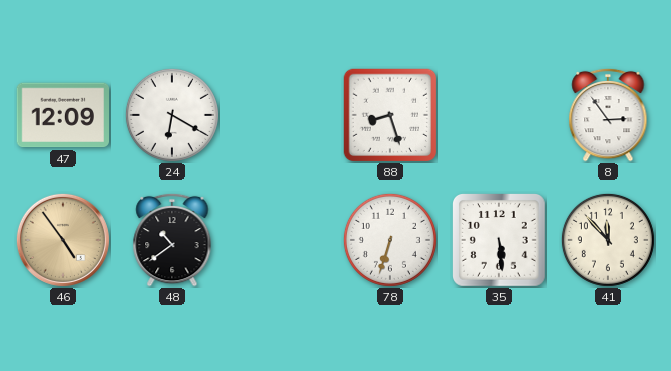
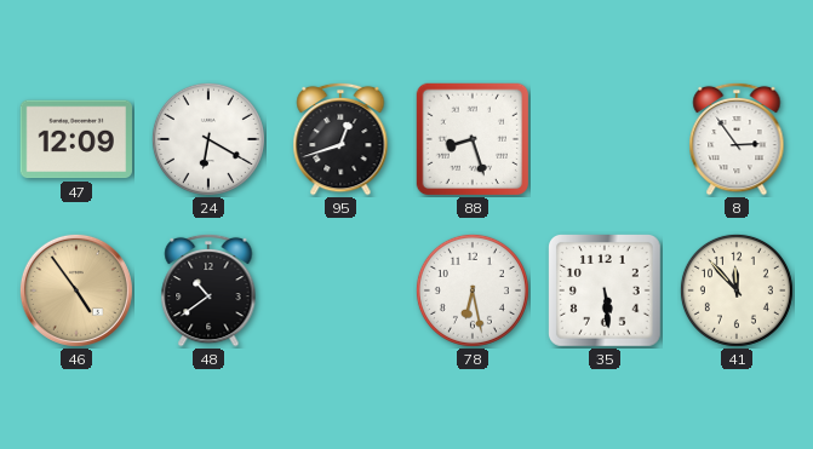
95: none -> 12:42
78: 6:33 -> 6:28
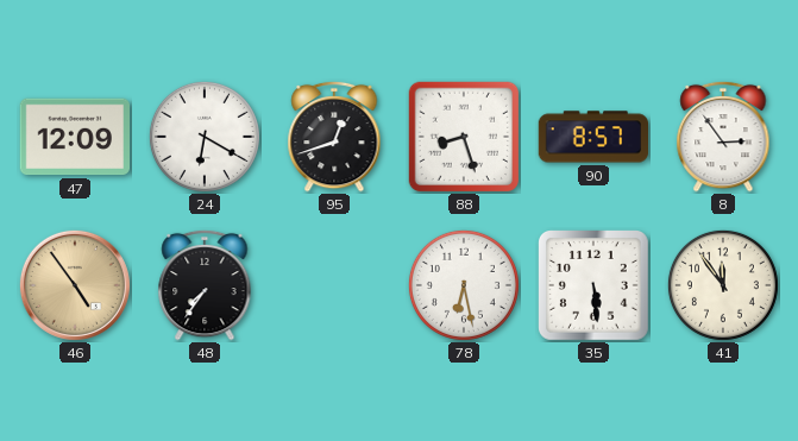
90: none -> 8:57
48: 10:39 -> 7:36
41: 11:53 -> 11:54
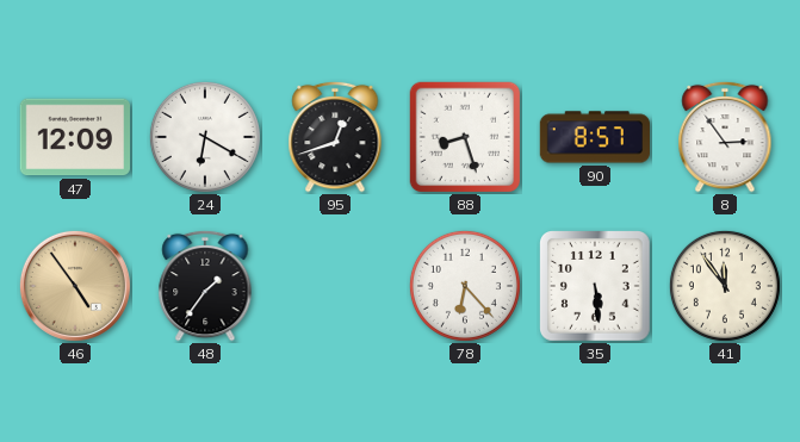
48: 7:36 -> 1:36
78: 6:28 -> 6:23
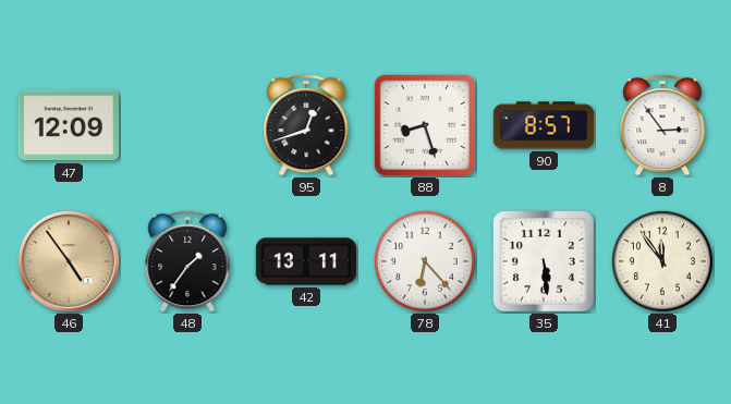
24: 6:20 -> none
42: none -> 13:11
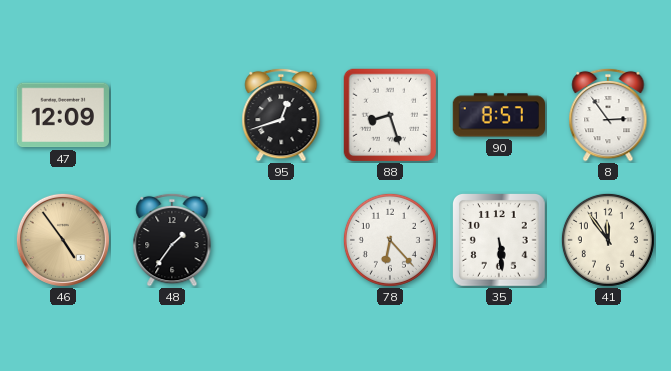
42: 13:11 -> none
